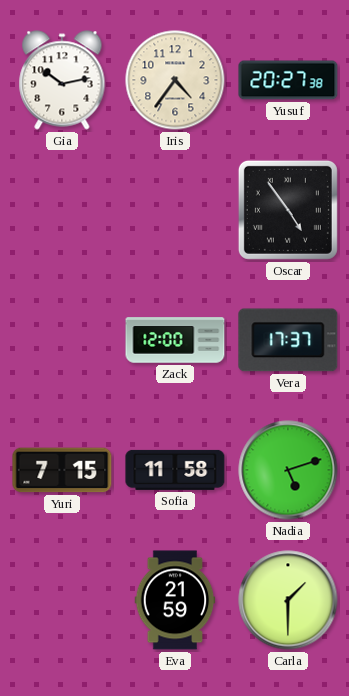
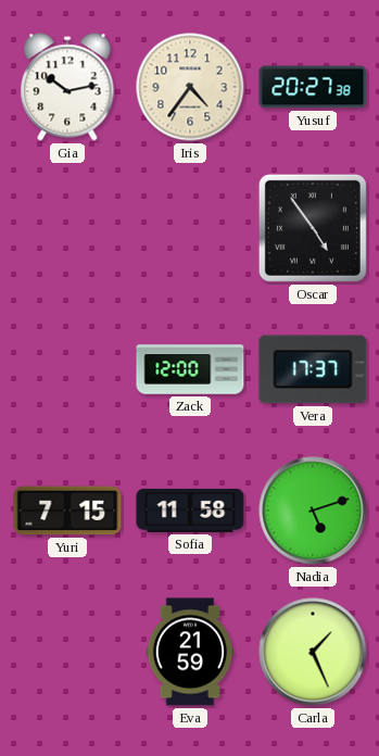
Carla: 1:30 -> 1:26
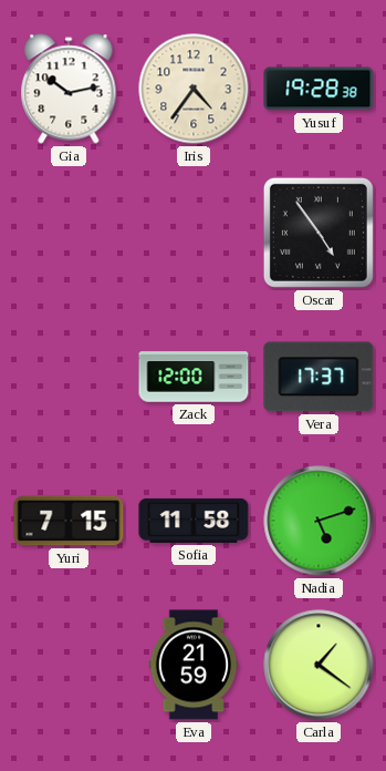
Yusuf: 20:27 -> 19:28
Carla: 1:26 -> 1:21
